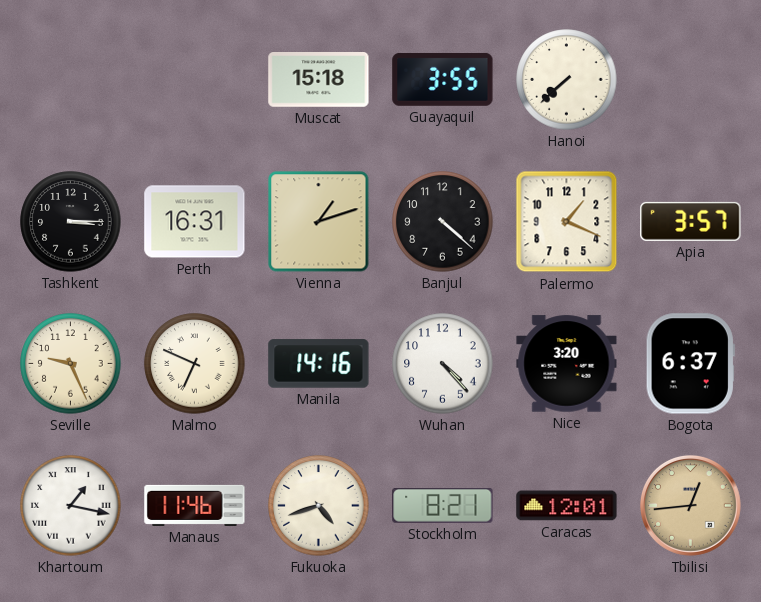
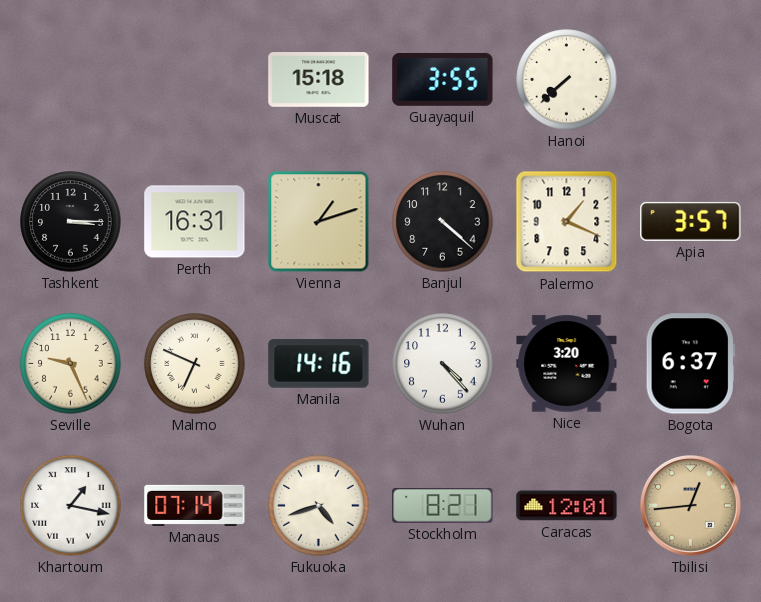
Manaus: 11:46 -> 07:14
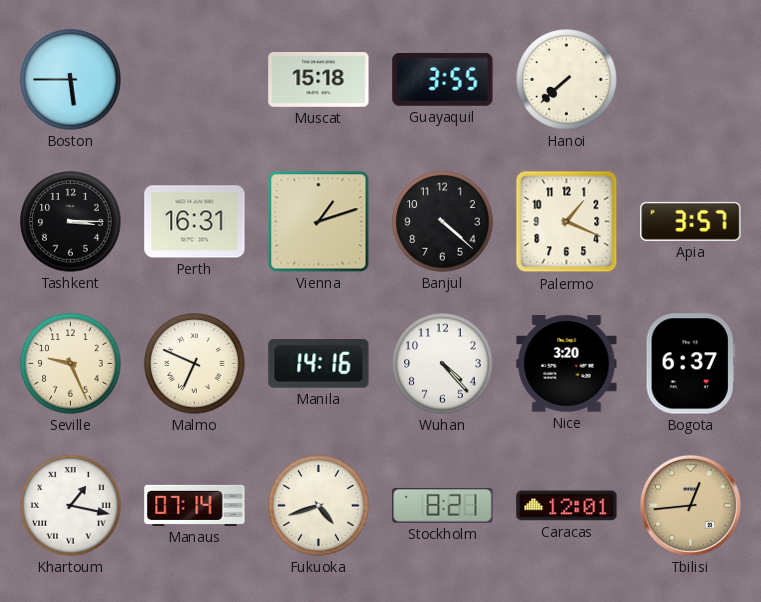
Boston: none -> 5:45
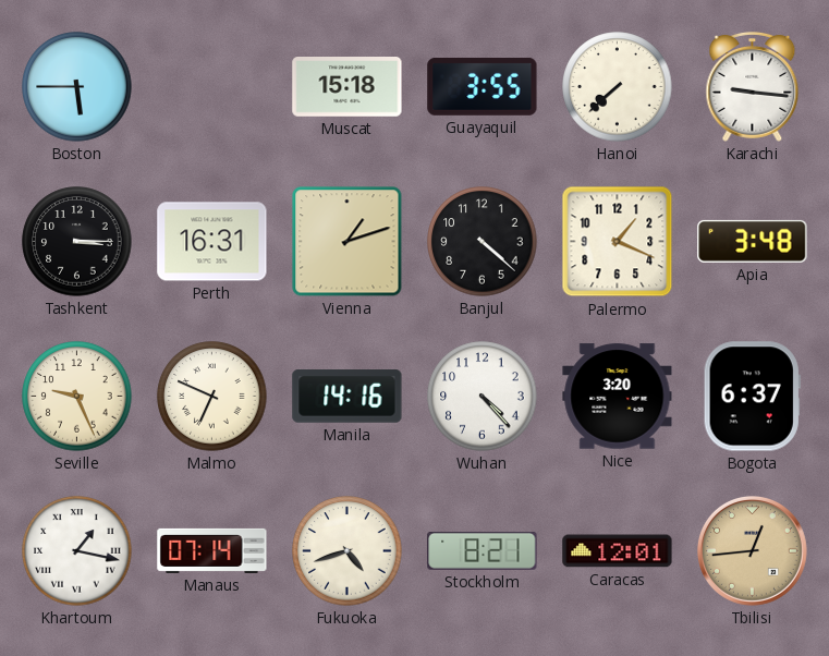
Karachi: none -> 9:16
Apia: 3:57 -> 3:48
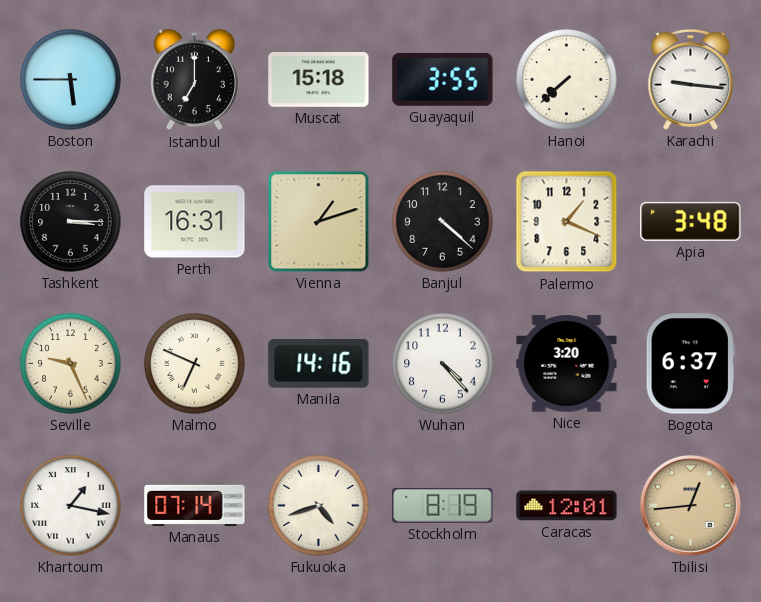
Istanbul: none -> 7:00
Stockholm: 8:21 -> 8:19
